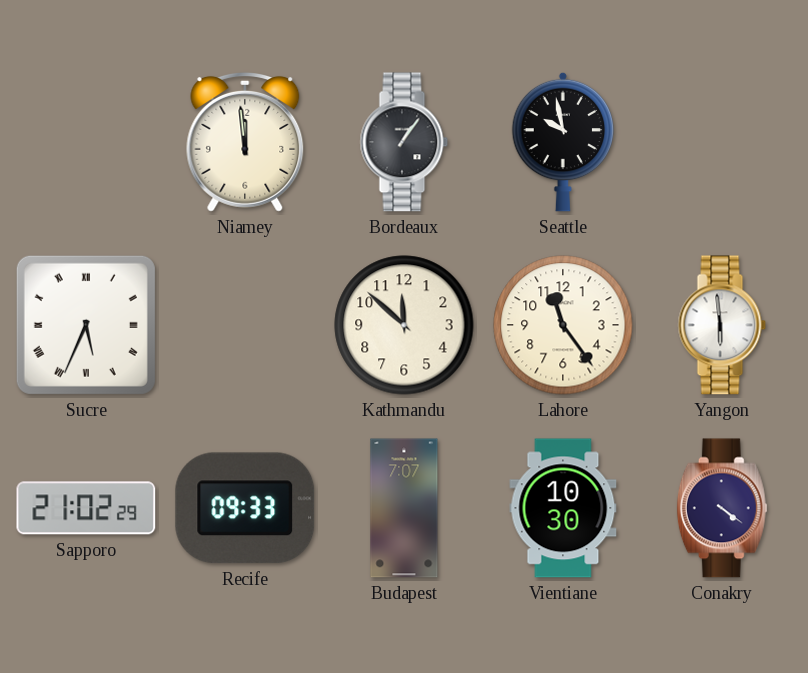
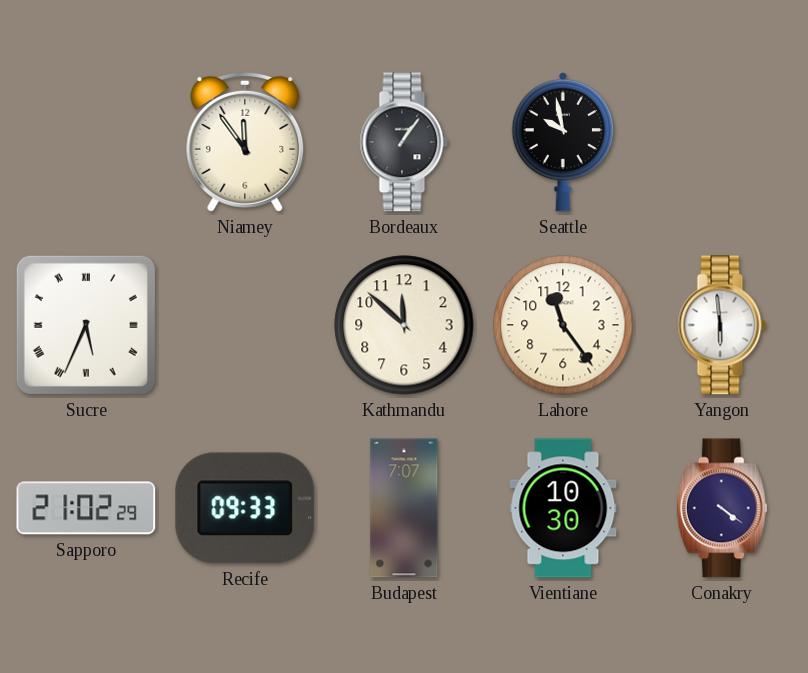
Niamey: 11:59 -> 11:54
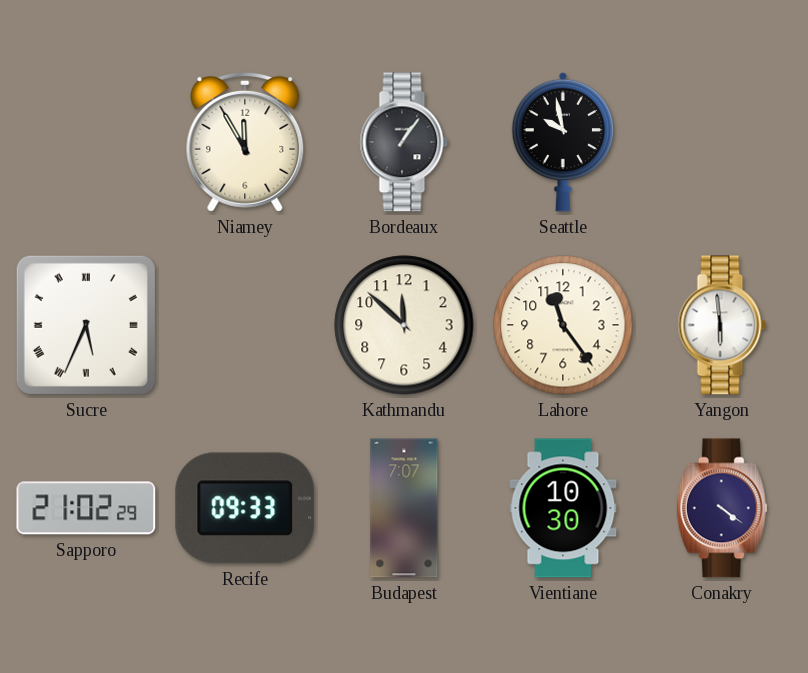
Niamey: 11:54 -> 11:55
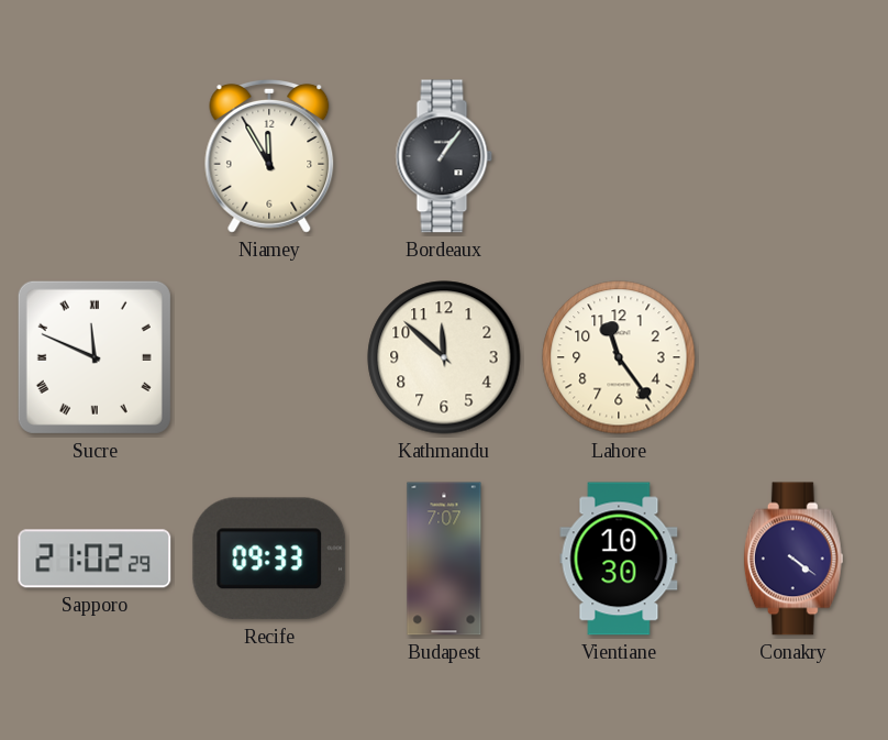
Seattle: 9:58 -> none
Sucre: 5:34 -> 11:49
Yangon: 5:59 -> none
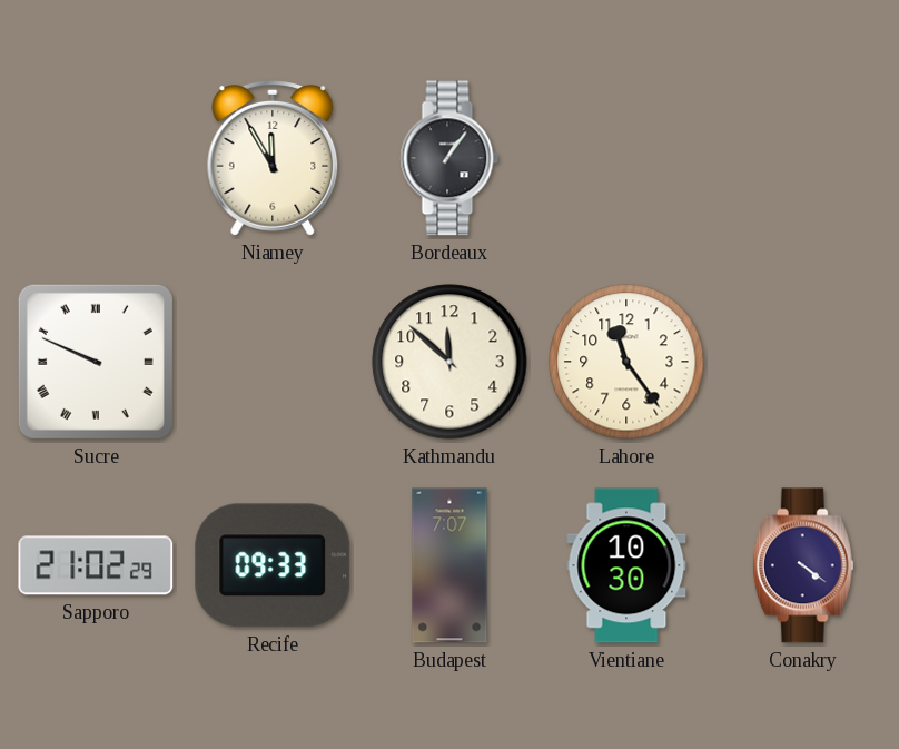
Sucre: 11:49 -> 9:49
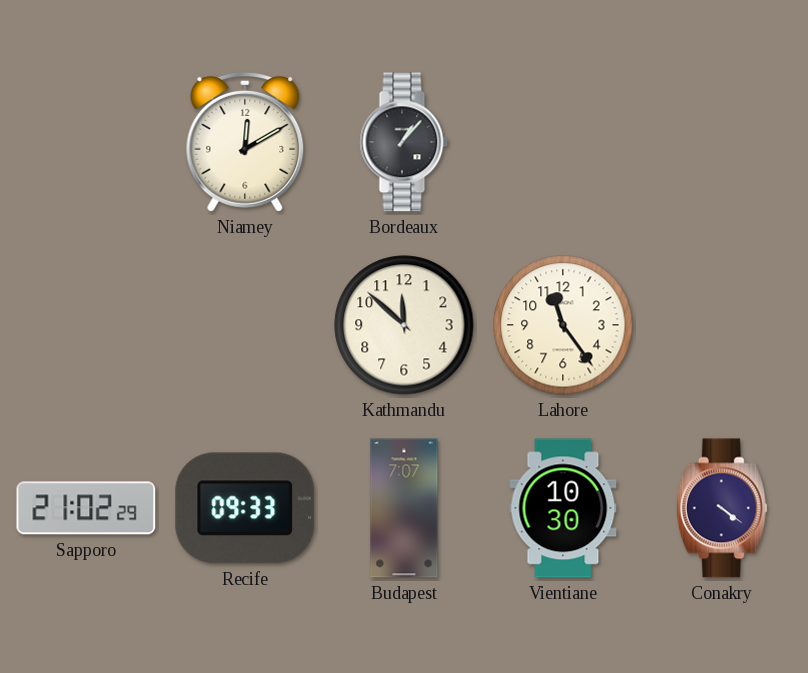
Niamey: 11:55 -> 12:10
Bordeaux: 1:06 -> 1:07
Sucre: 9:49 -> none
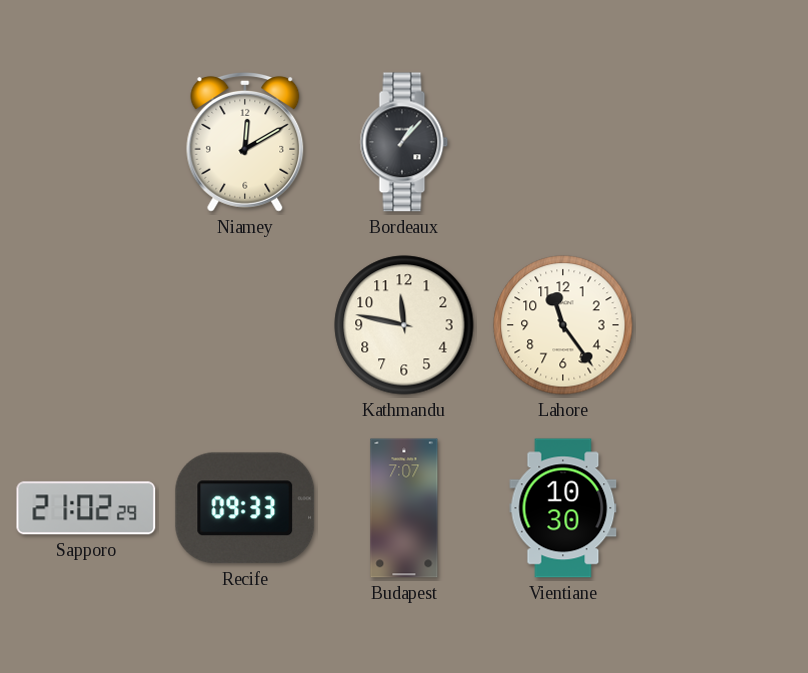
Kathmandu: 11:52 -> 11:47
Conakry: 4:21 -> none
